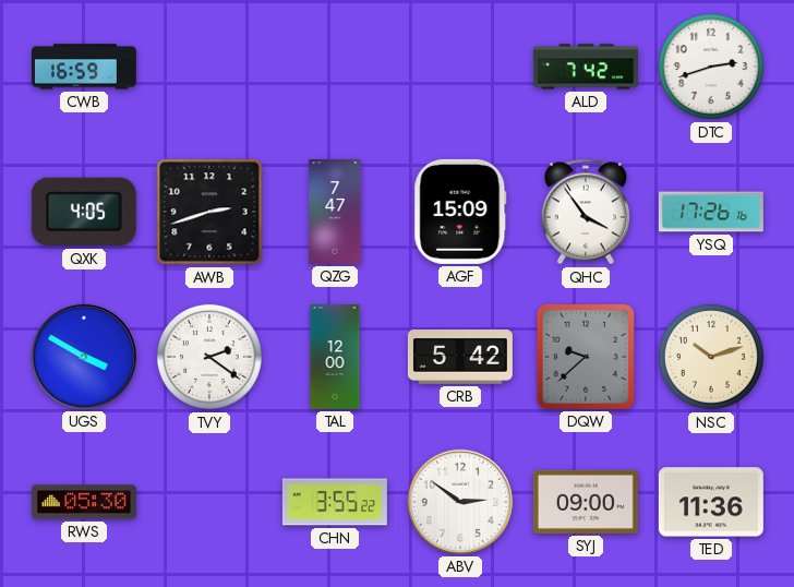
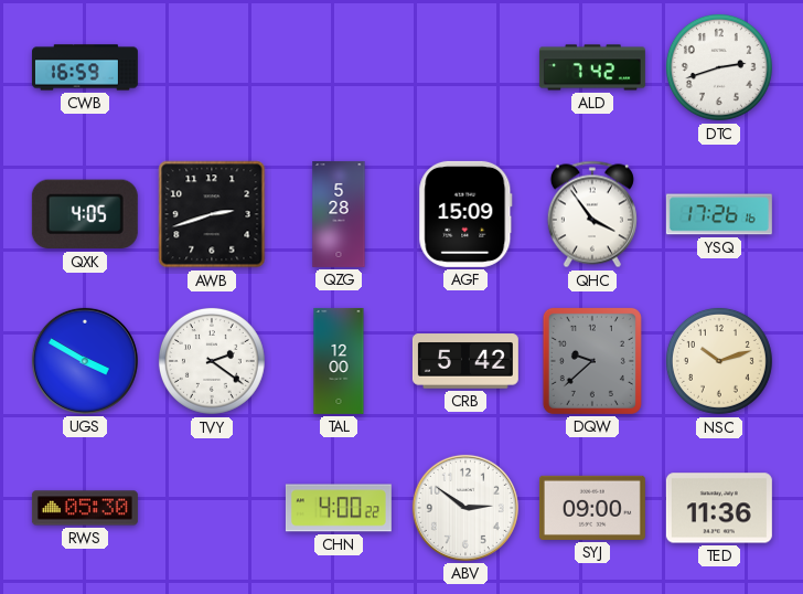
QZG: 7:47 -> 5:28
CHN: 3:55 -> 4:00
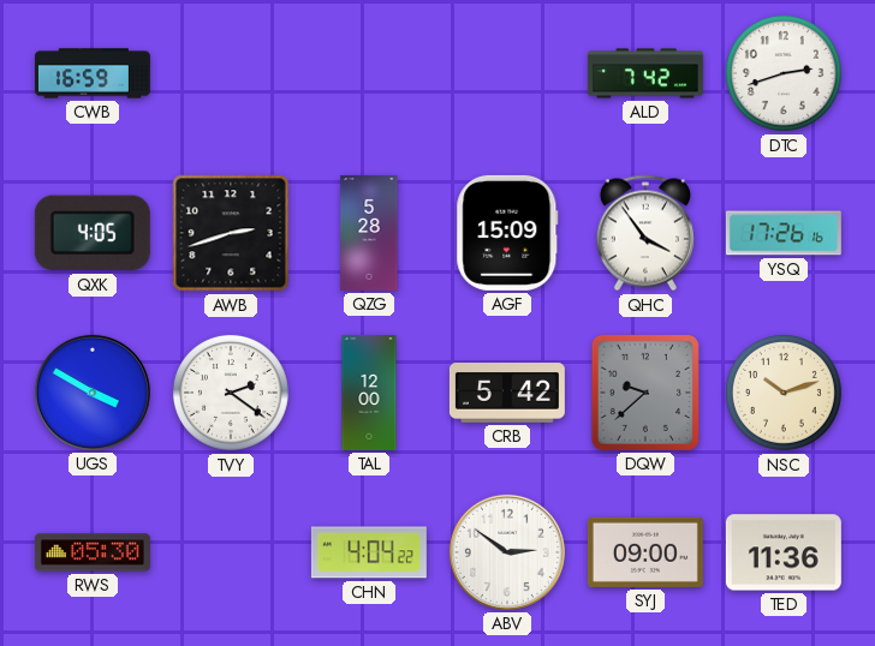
CHN: 4:00 -> 4:04
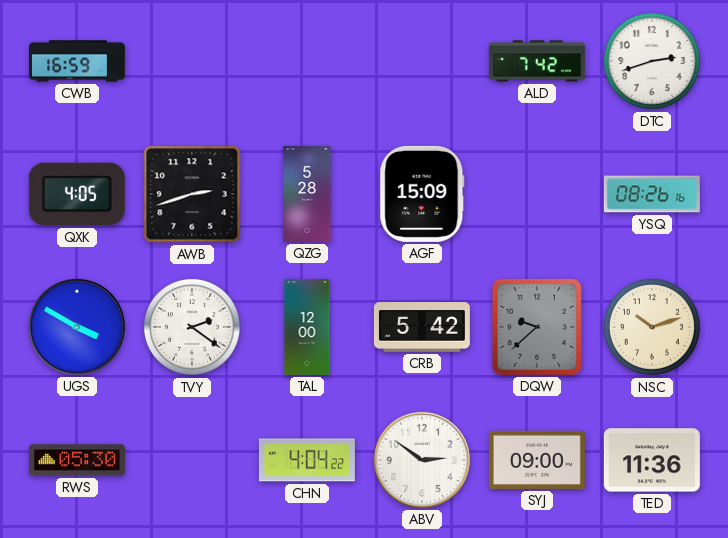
QHC: 3:54 -> none
YSQ: 17:26 -> 08:26
